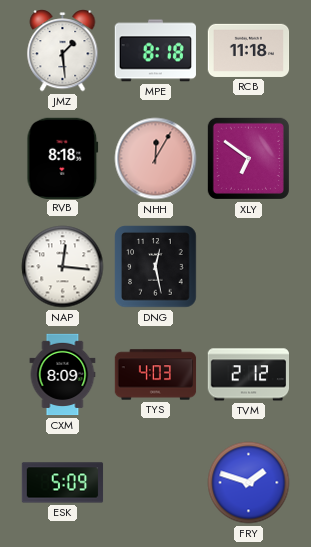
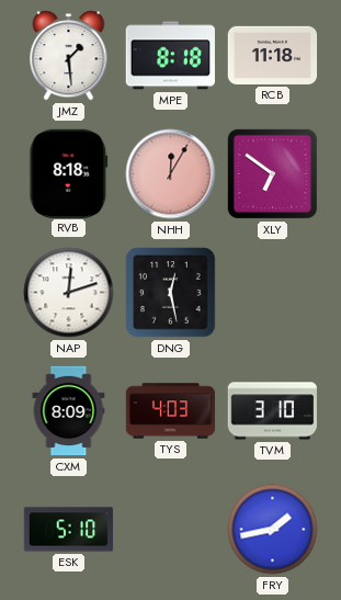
NAP: 12:16 -> 12:12
TVM: 2:12 -> 3:10
ESK: 5:09 -> 5:10
FRY: 1:48 -> 1:43
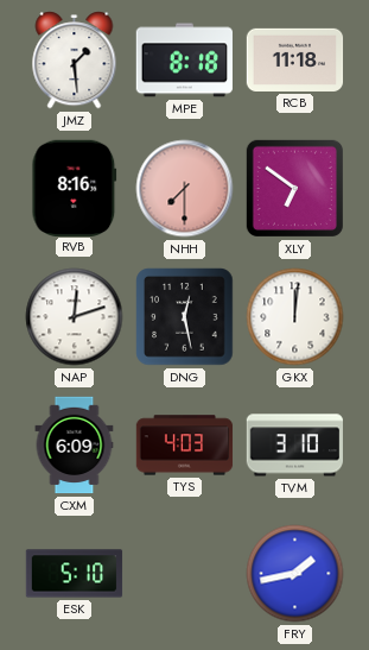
RVB: 8:18 -> 8:16
NHH: 12:05 -> 7:30
GKX: none -> 12:01
CXM: 8:09 -> 6:09
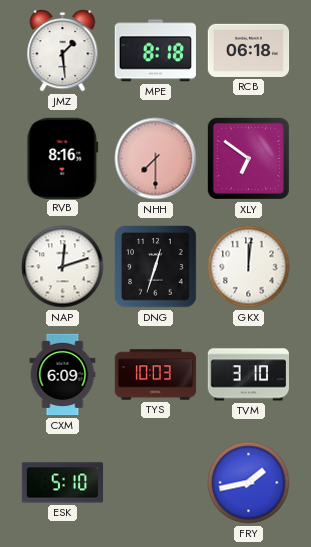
RCB: 11:18 -> 06:18
DNG: 12:28 -> 12:33
TYS: 4:03 -> 10:03
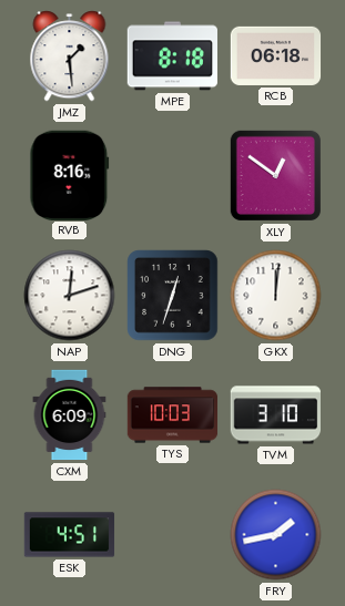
NHH: 7:30 -> none
XLY: 6:51 -> 12:51
ESK: 5:10 -> 4:51
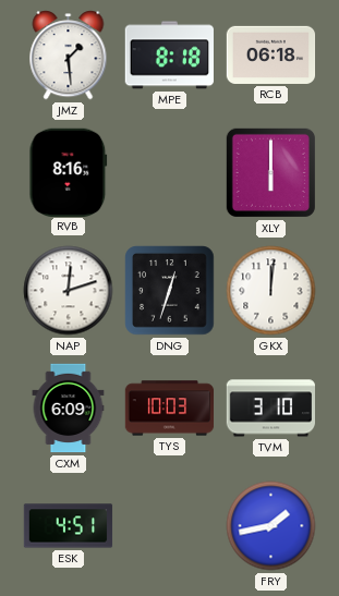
XLY: 12:51 -> 6:00
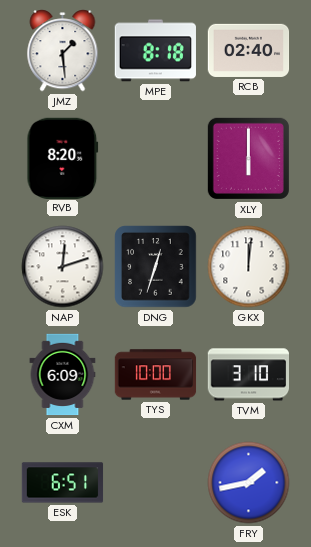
RCB: 06:18 -> 02:40
RVB: 8:16 -> 8:20
TYS: 10:03 -> 10:00
ESK: 4:51 -> 6:51
